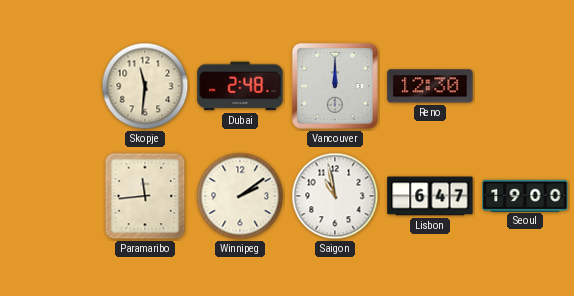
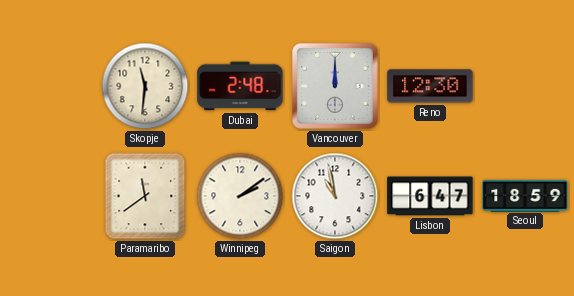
Paramaribo: 11:44 -> 11:39
Seoul: 19:00 -> 18:59
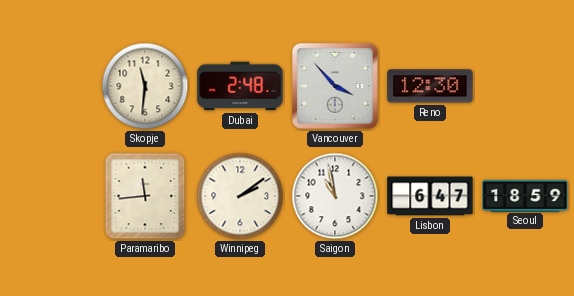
Vancouver: 12:00 -> 3:53
Paramaribo: 11:39 -> 11:44
